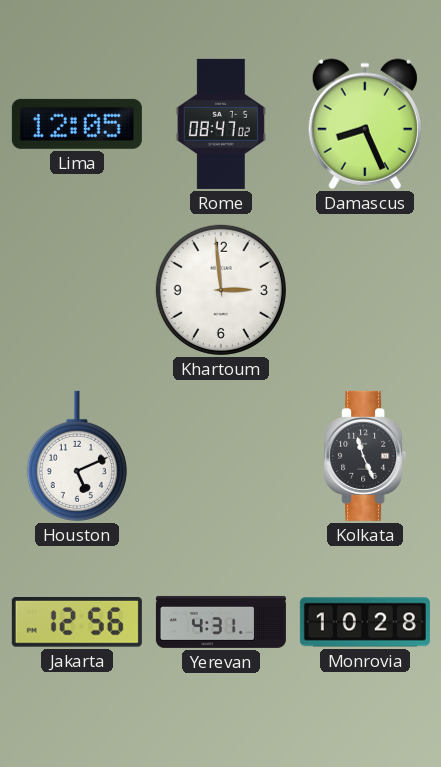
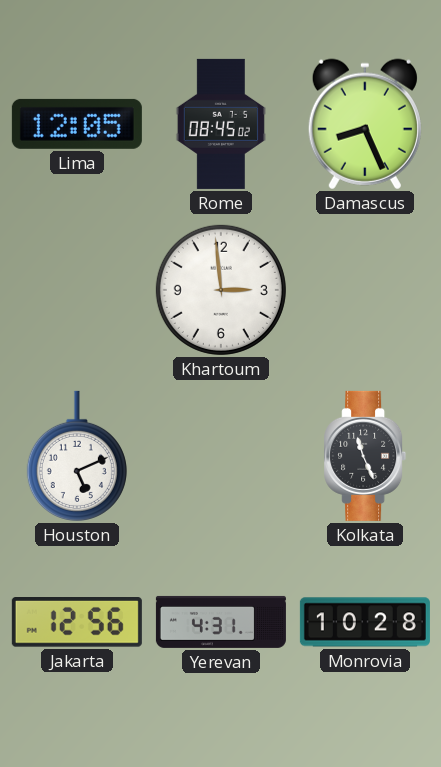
Rome: 08:47 -> 08:45
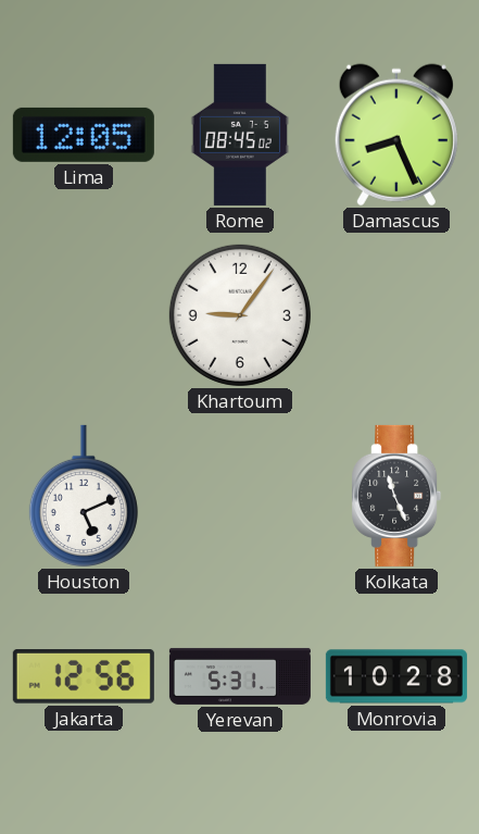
Khartoum: 2:59 -> 9:06
Yerevan: 4:31 -> 5:31
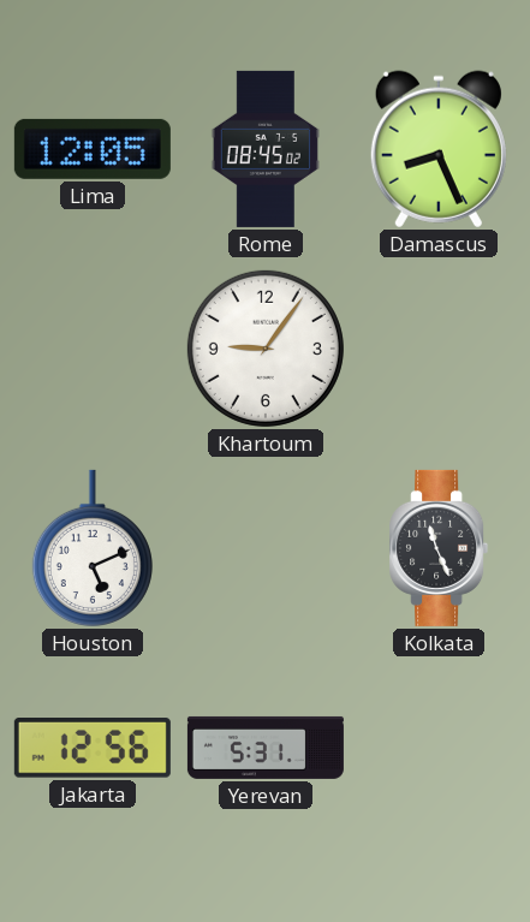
Monrovia: 10:28 -> none
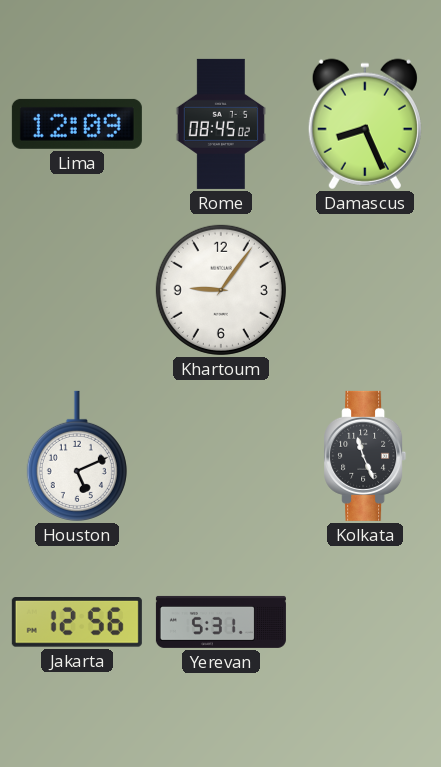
Lima: 12:05 -> 12:09
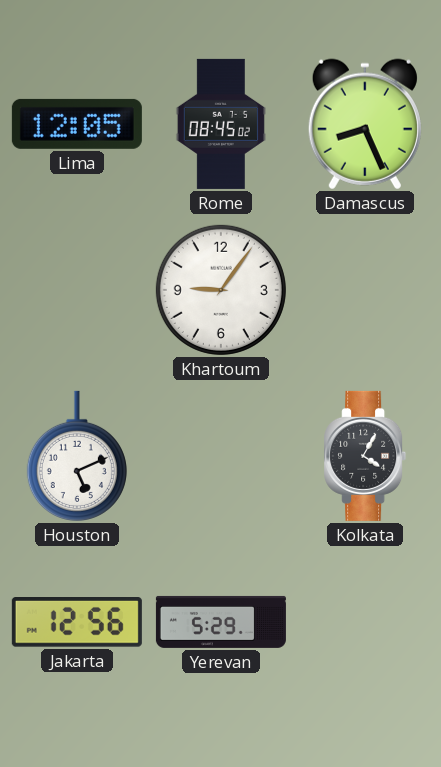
Lima: 12:09 -> 12:05
Kolkata: 11:26 -> 4:05
Yerevan: 5:31 -> 5:29
